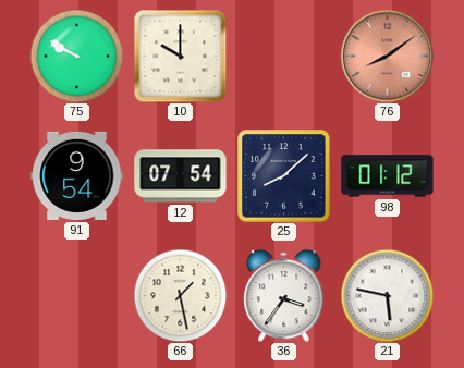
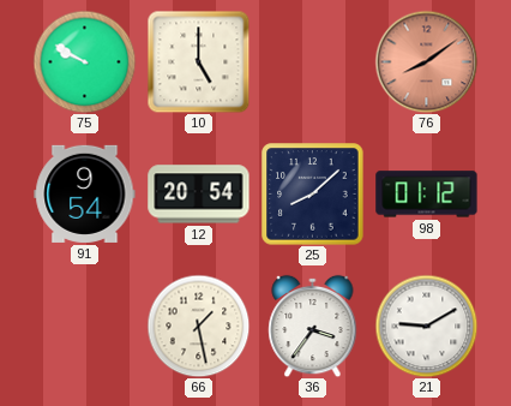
10: 10:00 -> 5:00
12: 07:54 -> 20:54
21: 5:47 -> 9:10
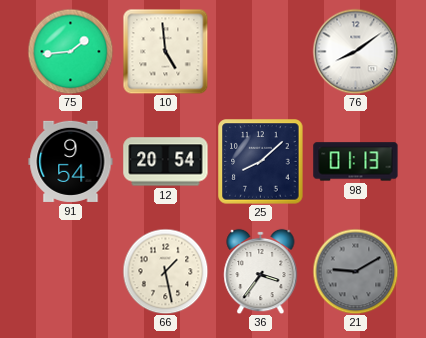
75: 9:50 -> 1:44
10: 5:00 -> 4:59
76 dial: salmon -> white
98: 01:12 -> 01:13
21 dial: white -> grey
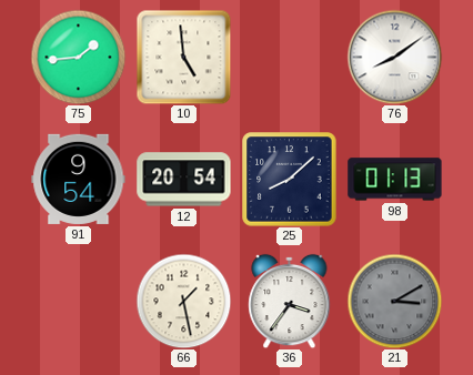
21: 9:10 -> 3:10
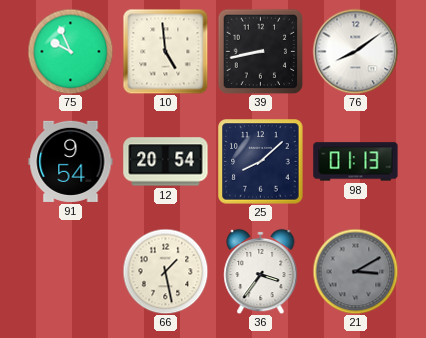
75: 1:44 -> 9:56
39: none -> 8:43
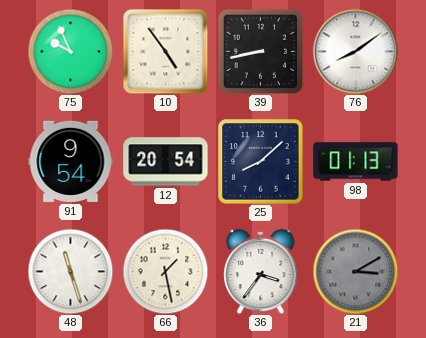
10: 4:59 -> 4:54
48: none -> 11:27
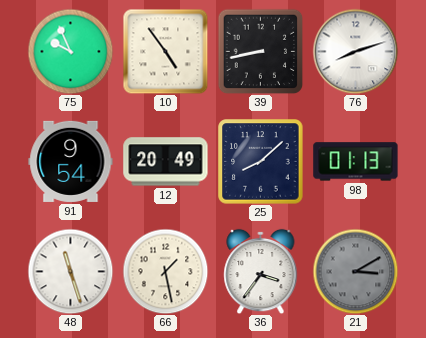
76: 8:09 -> 8:12
12: 20:54 -> 20:49
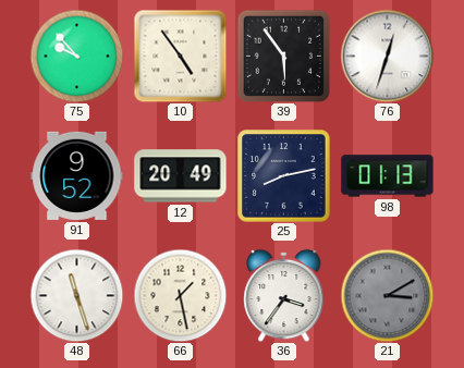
75: 9:56 -> 9:53
39: 8:43 -> 5:54
76: 8:12 -> 12:33
91: 9:54 -> 9:52
25: 8:08 -> 8:13
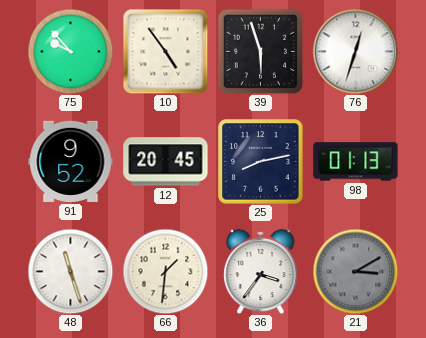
39: 5:54 -> 5:57
12: 20:49 -> 20:45
66: 1:28 -> 1:31
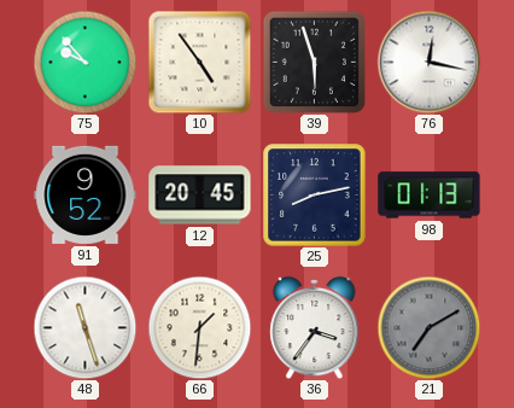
76: 12:33 -> 12:17
21: 3:10 -> 7:10
